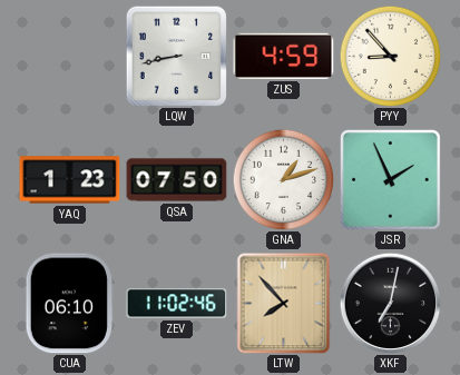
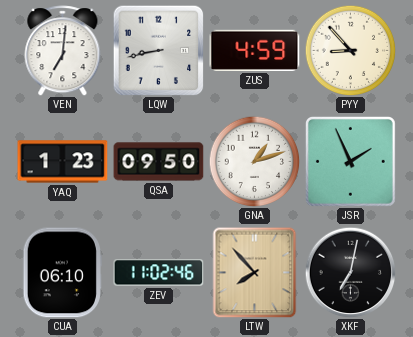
VEN: none -> 7:01
QSA: 07:50 -> 09:50
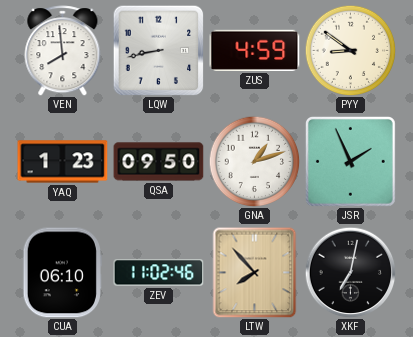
VEN: 7:01 -> 7:59
PYY: 8:53 -> 8:51
